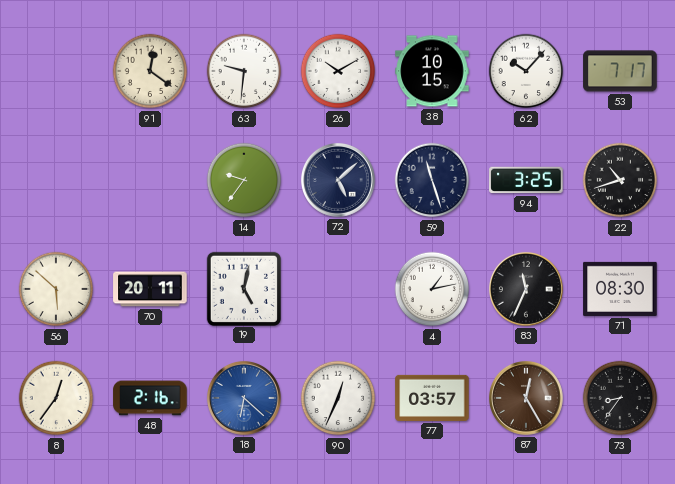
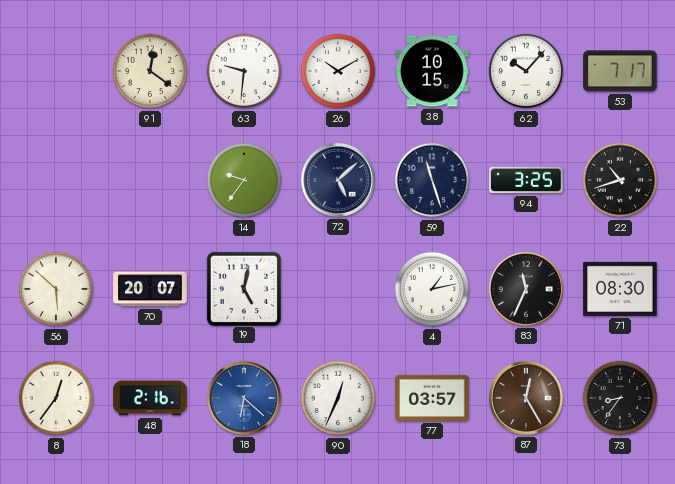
70: 20:11 -> 20:07
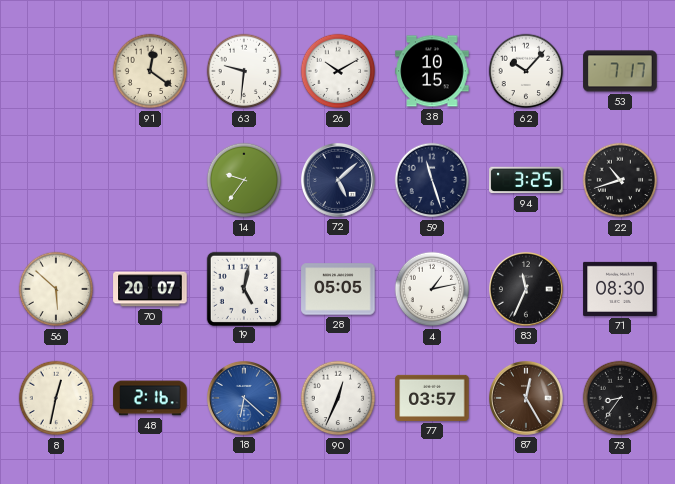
28: none -> 05:05
8: 12:36 -> 12:32
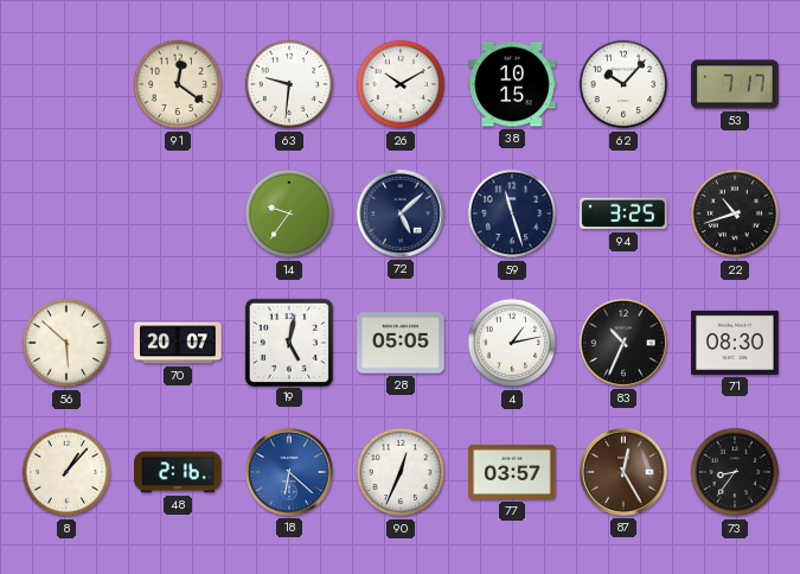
83: 11:34 -> 10:34
8: 12:32 -> 1:07
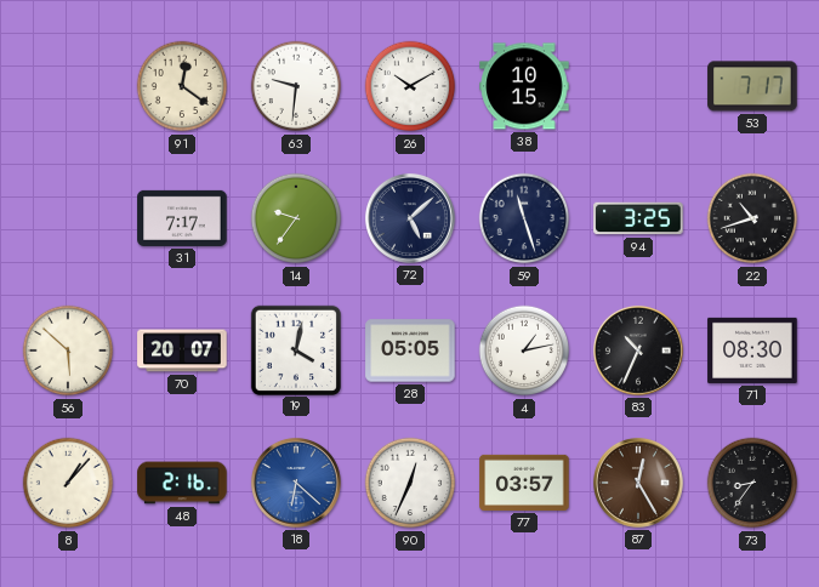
62: 10:07 -> none
31: none -> 7:17
19: 5:02 -> 4:02
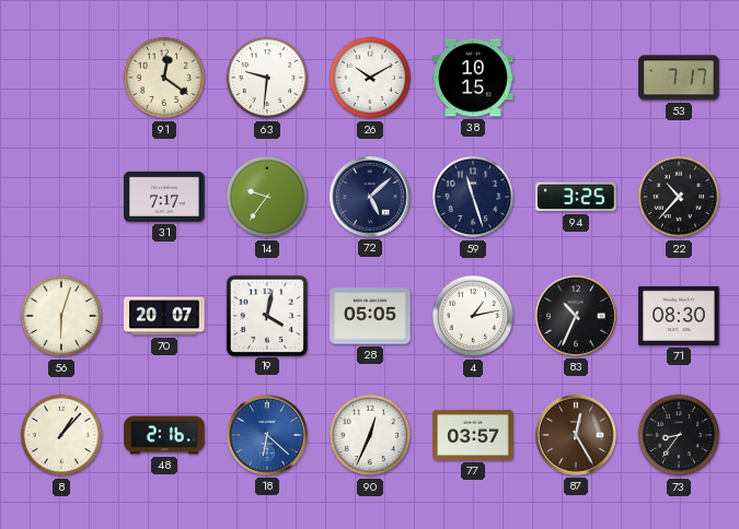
22: 10:42 -> 10:37
56: 5:52 -> 6:03
